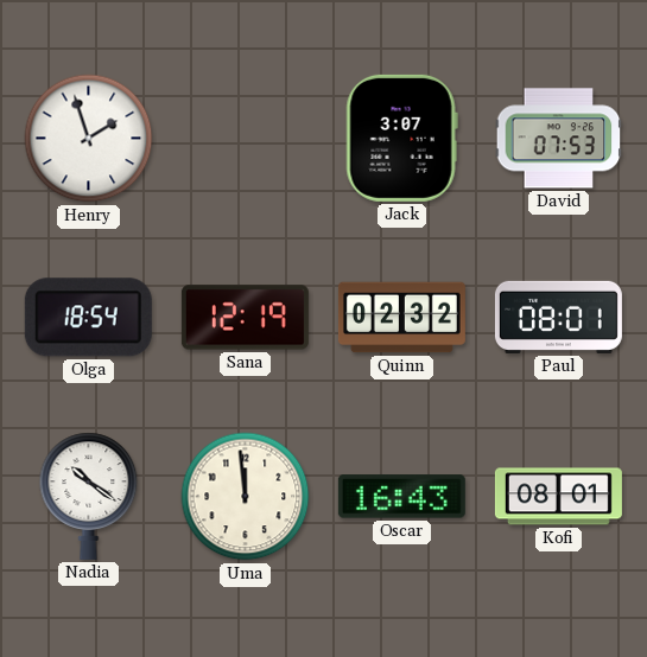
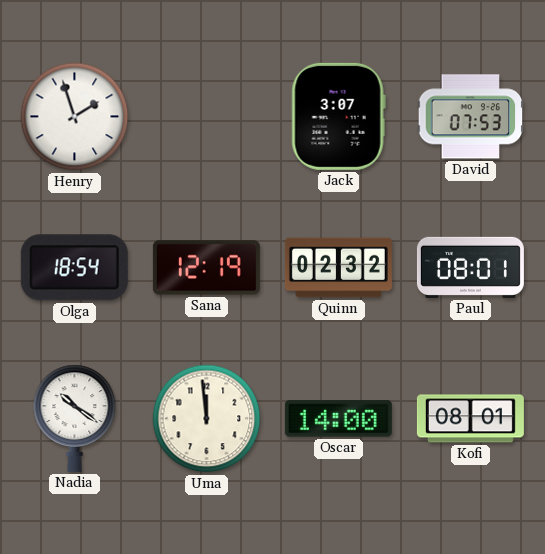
Oscar: 16:43 -> 14:00
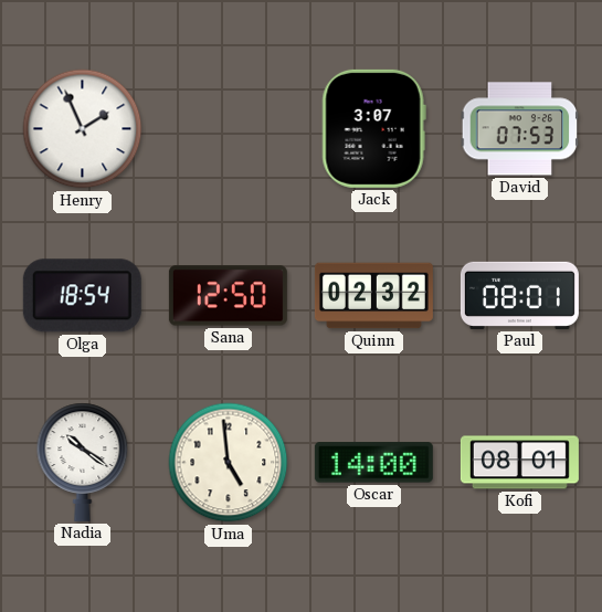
Henry: 1:57 -> 1:56
Sana: 12:19 -> 12:50
Uma: 11:59 -> 4:59
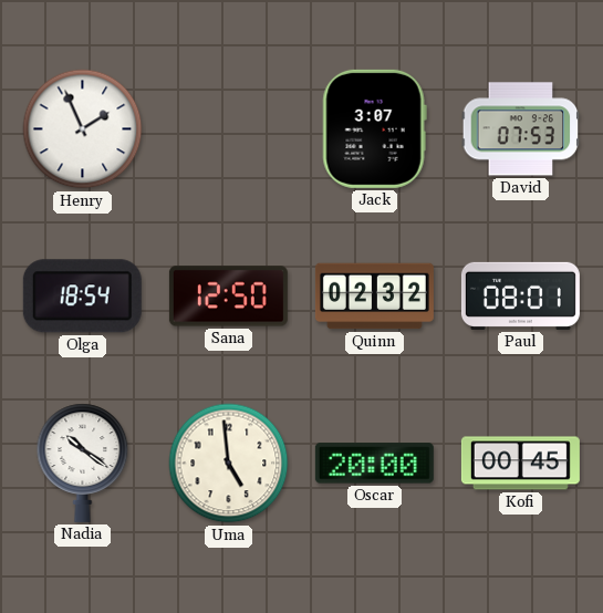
Oscar: 14:00 -> 20:00
Kofi: 08:01 -> 00:45
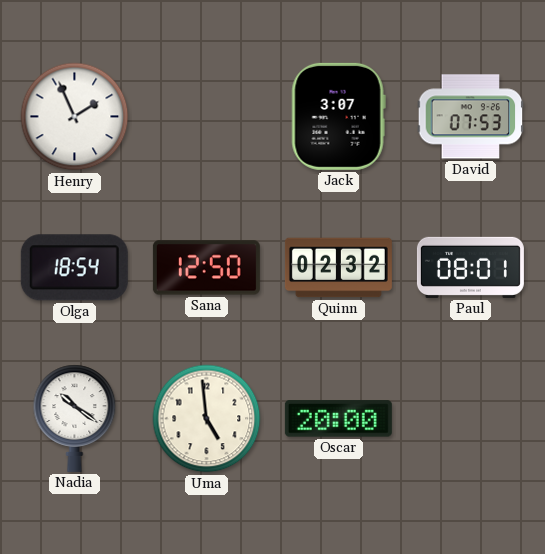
Kofi: 00:45 -> none
